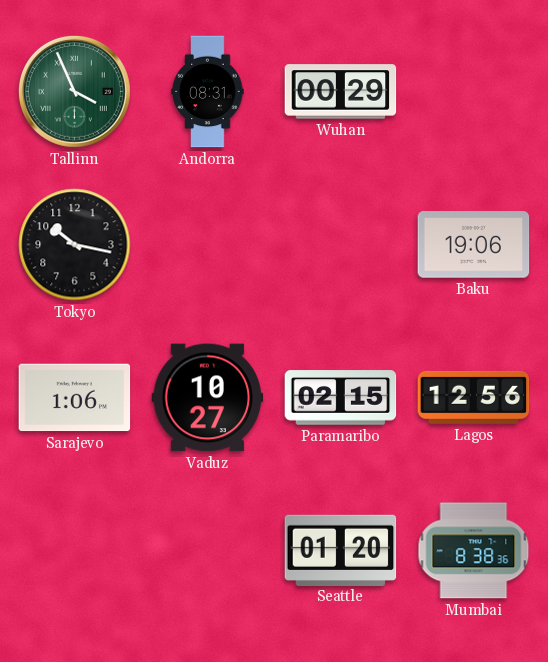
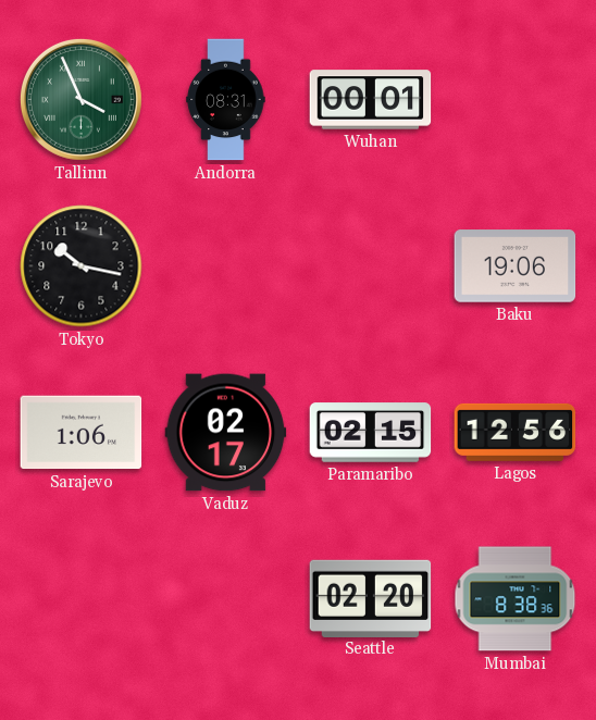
Wuhan: 00:29 -> 00:01
Vaduz: 10:27 -> 02:17
Seattle: 01:20 -> 02:20
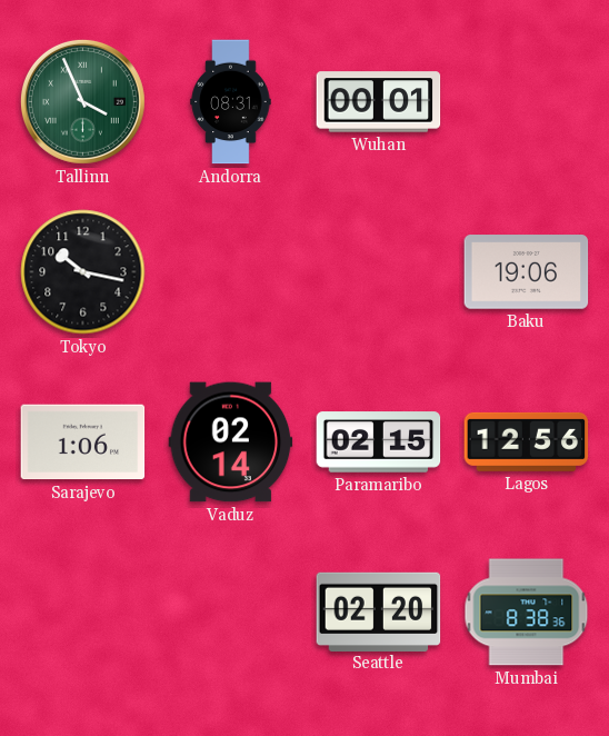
Vaduz: 02:17 -> 02:14
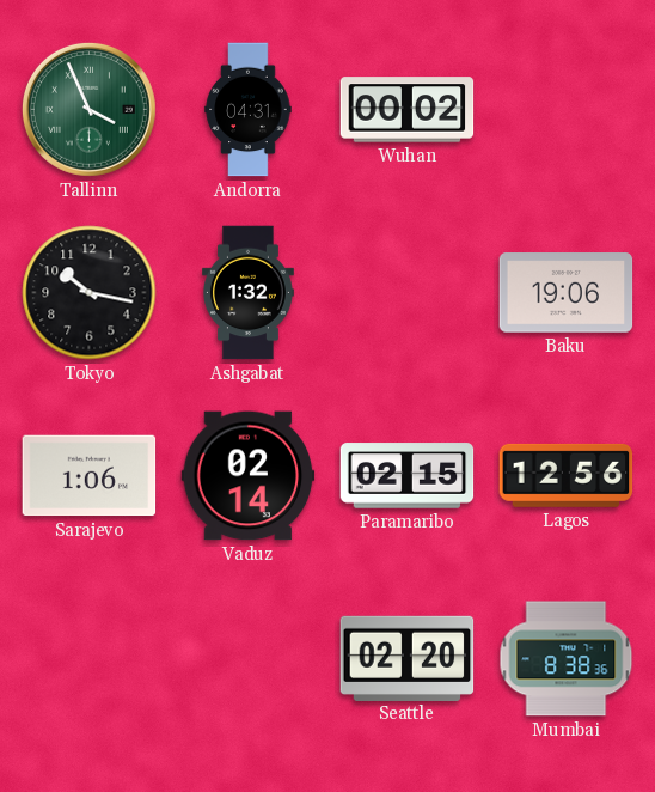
Andorra: 08:31 -> 04:31
Wuhan: 00:01 -> 00:02
Ashgabat: none -> 1:32
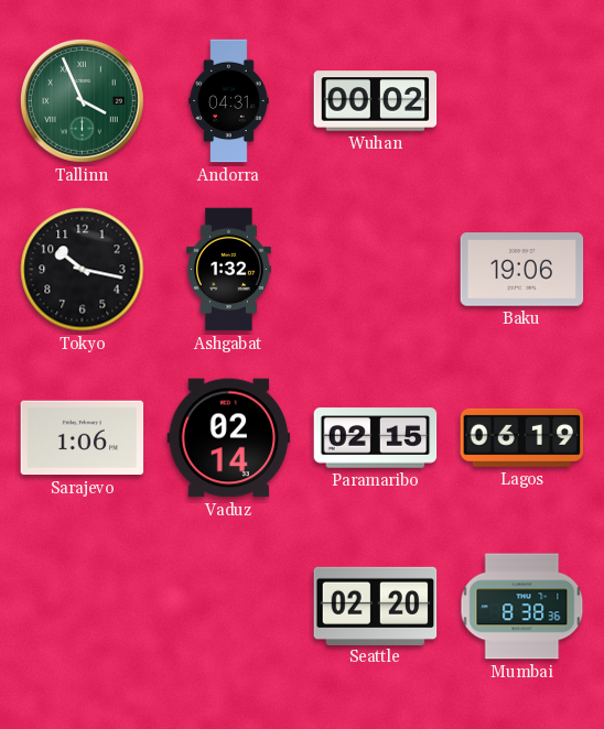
Lagos: 12:56 -> 06:19
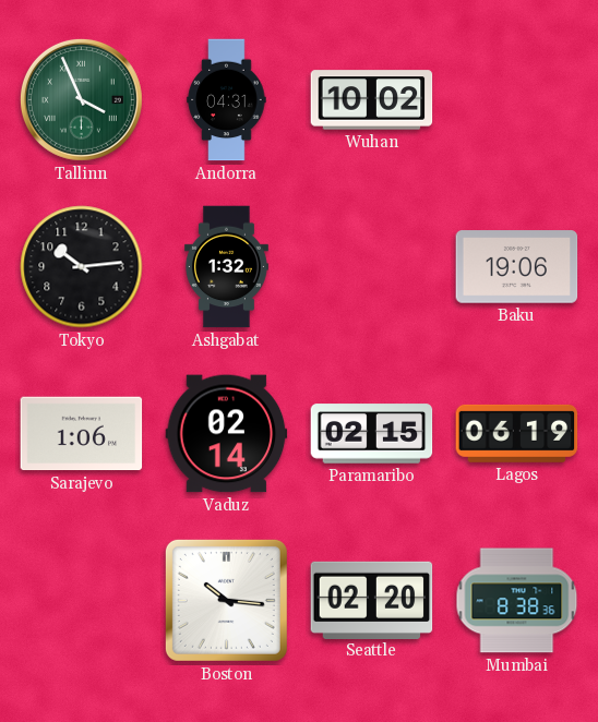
Wuhan: 00:02 -> 10:02
Tokyo: 10:17 -> 10:14
Boston: none -> 10:16
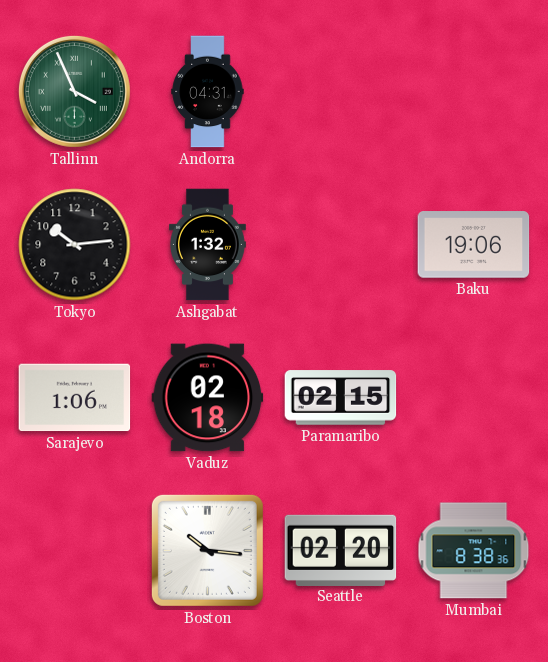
Wuhan: 10:02 -> none
Vaduz: 02:14 -> 02:18
Lagos: 06:19 -> none
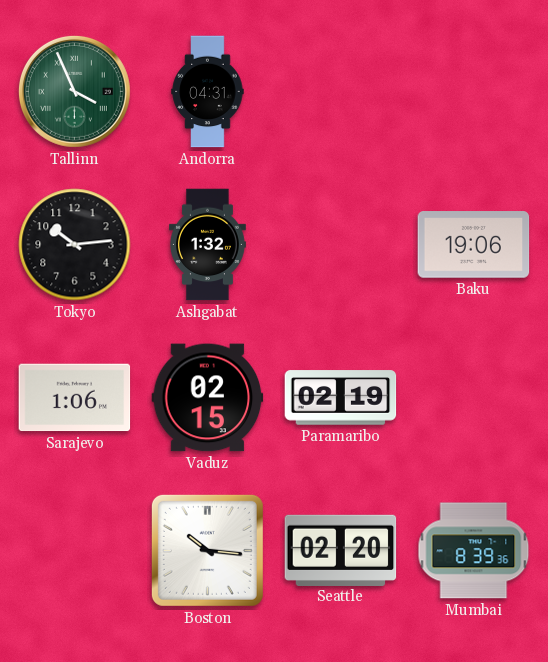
Vaduz: 02:18 -> 02:15
Paramaribo: 02:15 -> 02:19
Mumbai: 8:38 -> 8:39
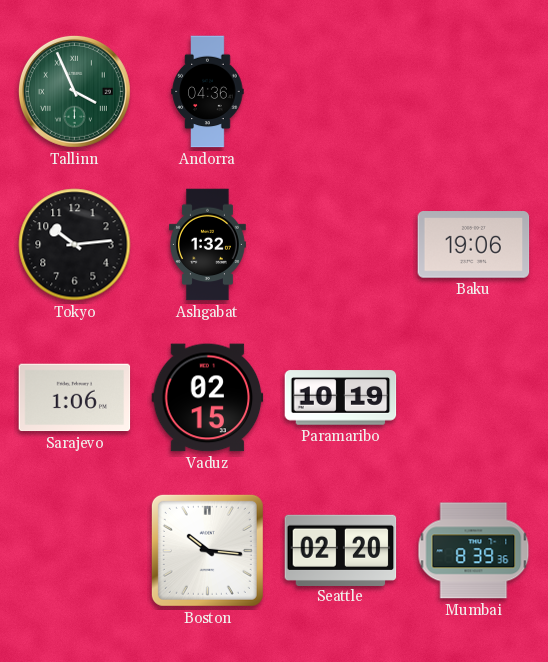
Andorra: 04:31 -> 04:36
Paramaribo: 02:19 -> 10:19
